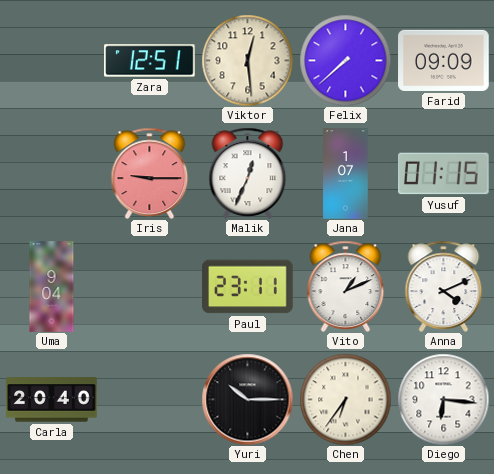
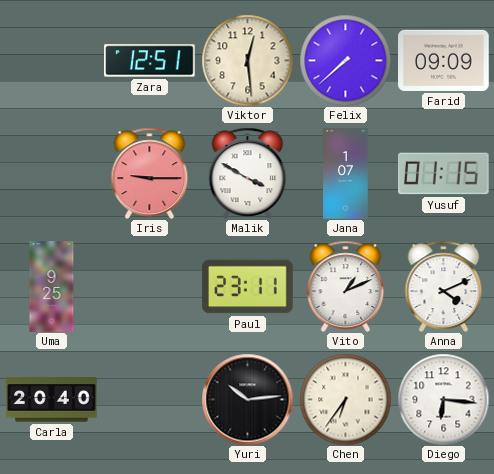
Malik: 12:34 -> 3:50
Uma: 9:04 -> 9:25
Yuri: 10:15 -> 10:14
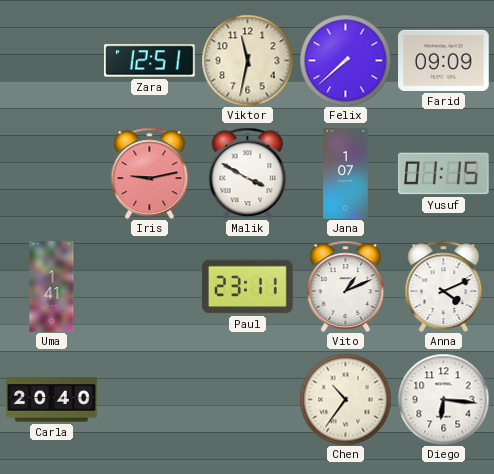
Viktor: 12:29 -> 11:32
Iris: 9:15 -> 9:13
Uma: 9:25 -> 1:41
Yuri: 10:14 -> none
Chen: 6:36 -> 10:36
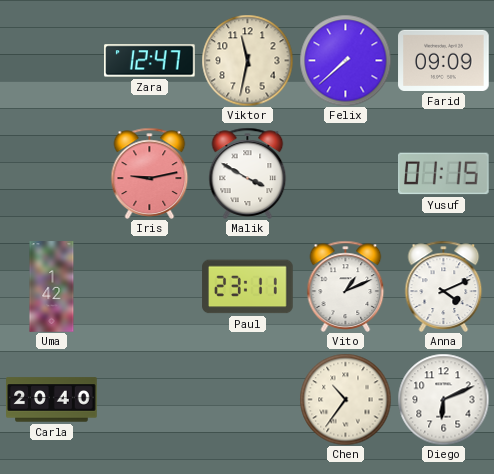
Zara: 12:51 -> 12:47
Jana: 1:07 -> none
Uma: 1:41 -> 1:42
Diego: 6:16 -> 6:11
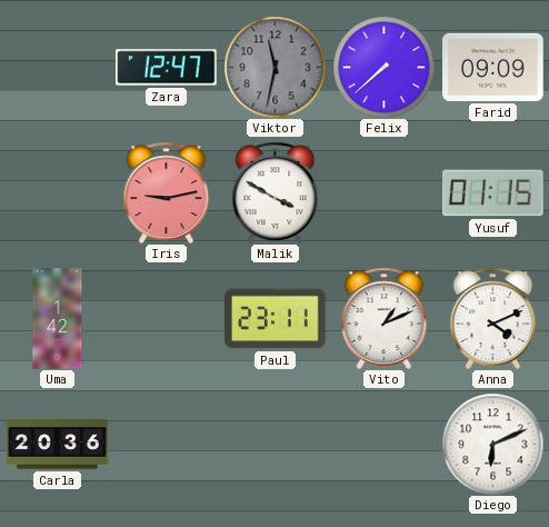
Viktor dial: cream -> grey
Carla: 20:40 -> 20:36
Chen: 10:36 -> none
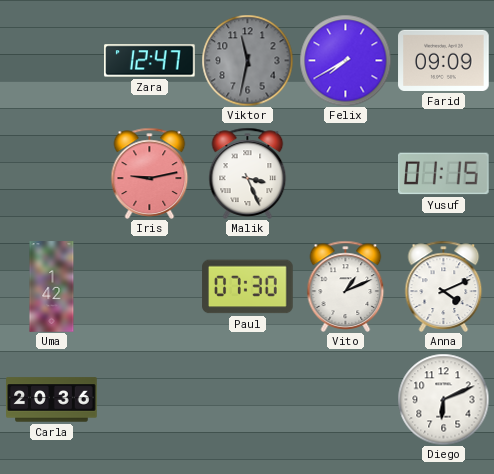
Felix: 7:38 -> 7:40
Malik: 3:50 -> 3:26
Paul: 23:11 -> 07:30
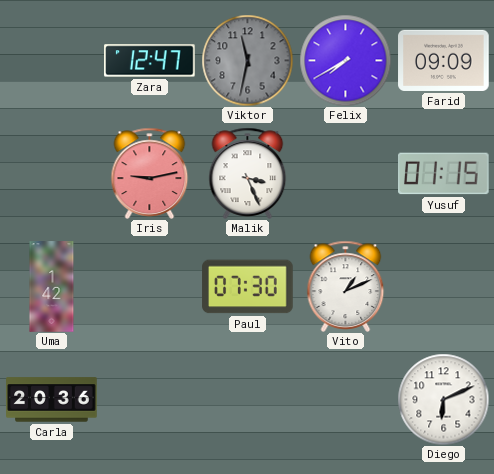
Anna: 4:11 -> none
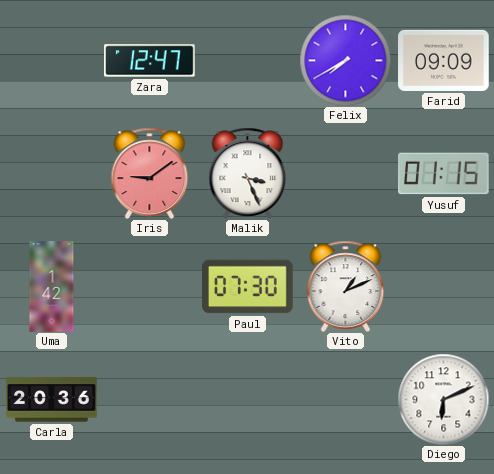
Viktor: 11:32 -> none
Iris: 9:13 -> 9:09
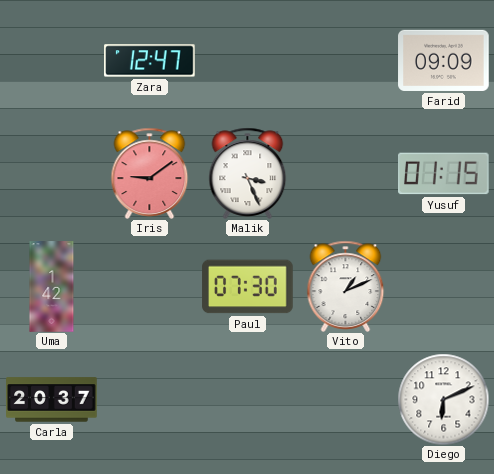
Felix: 7:40 -> none
Carla: 20:36 -> 20:37
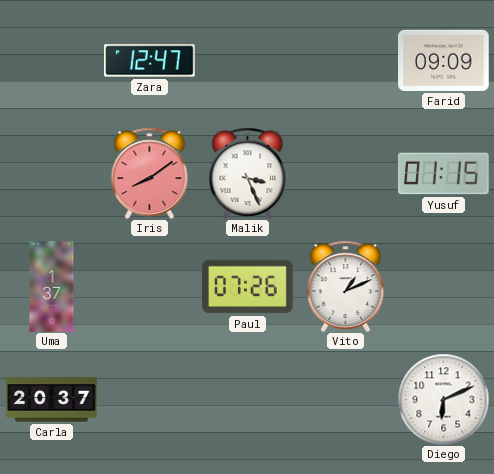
Iris: 9:09 -> 8:09
Uma: 1:42 -> 1:37
Paul: 07:30 -> 07:26
